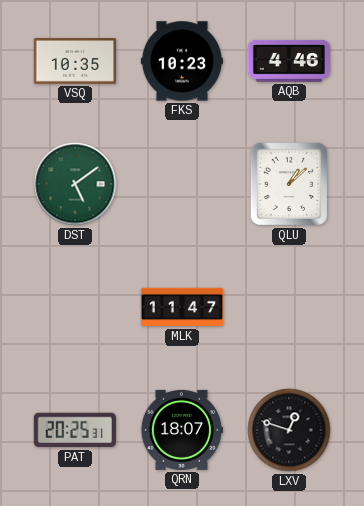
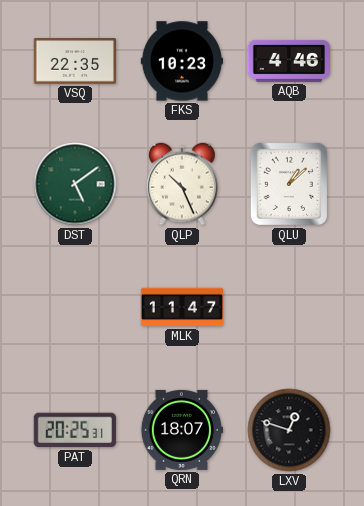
VSQ: 10:35 -> 22:35
QLP: none -> 10:26
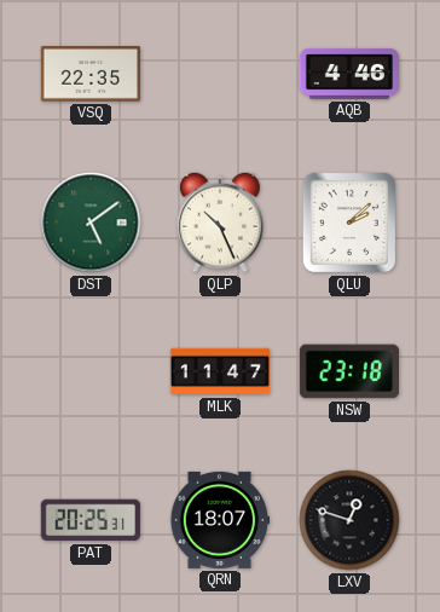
FKS: 10:23 -> none
QLU: 1:08 -> 2:08
NSW: none -> 23:18
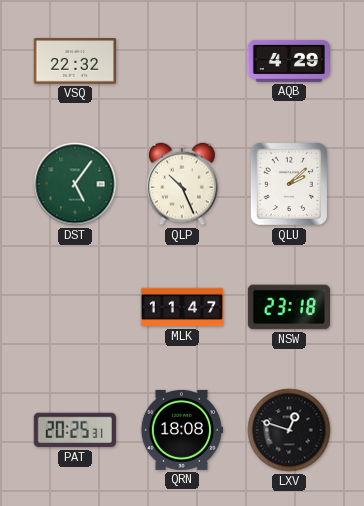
VSQ: 22:35 -> 22:32
AQB: 4:46 -> 4:29
DST: 5:09 -> 5:06
QRN: 18:07 -> 18:08
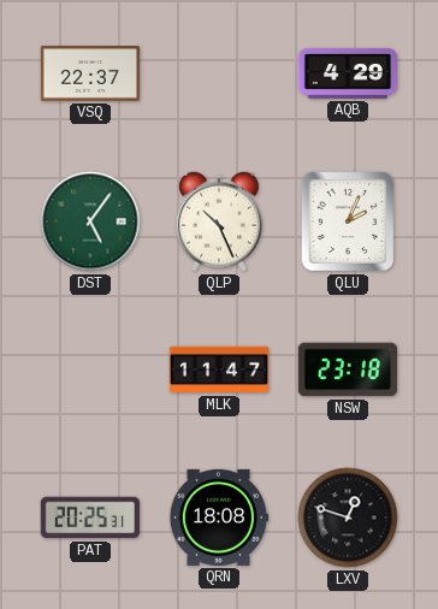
VSQ: 22:32 -> 22:37
QLU: 2:08 -> 2:04
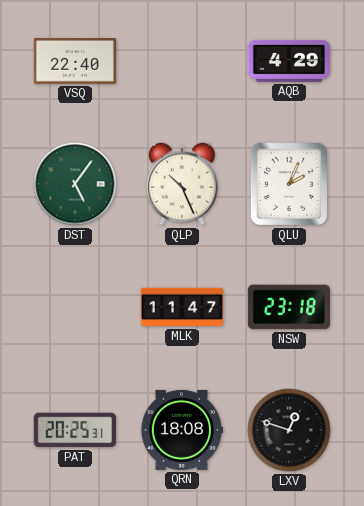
VSQ: 22:37 -> 22:40
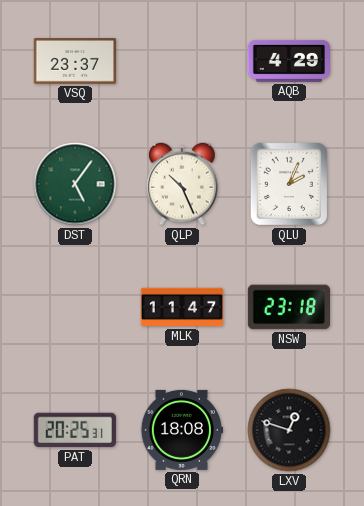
VSQ: 22:40 -> 23:37
